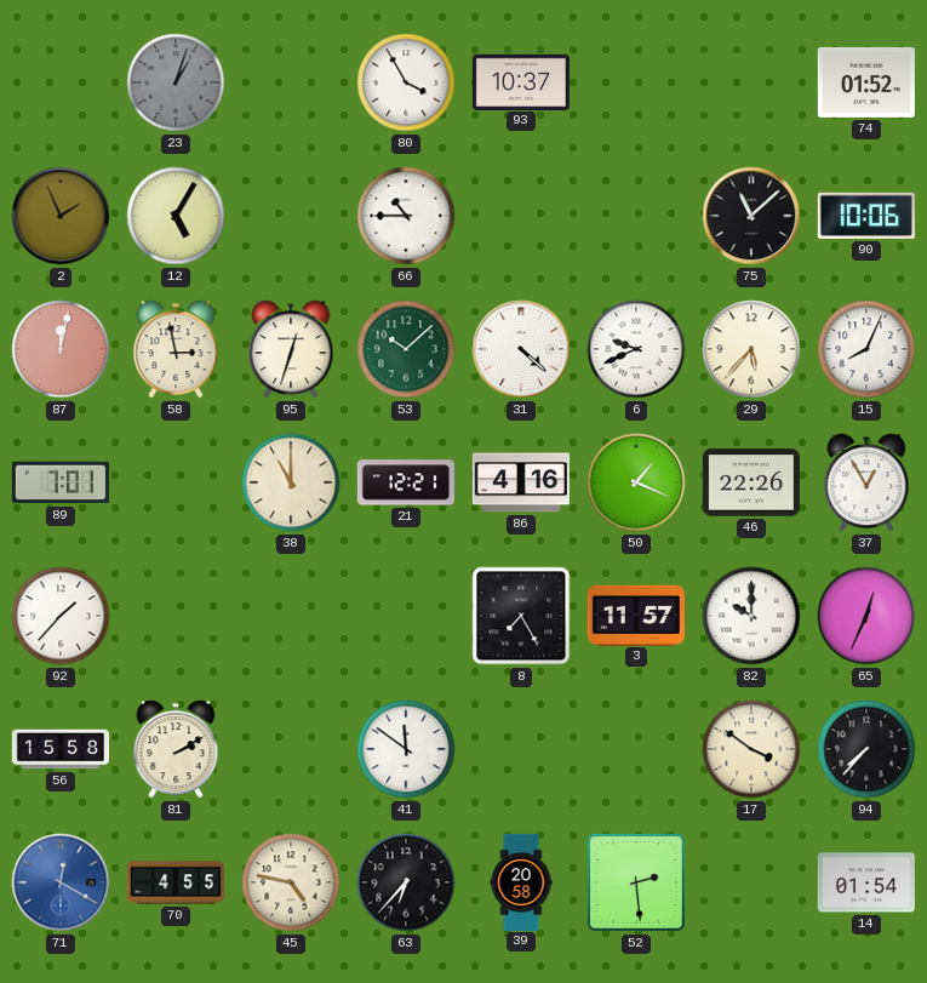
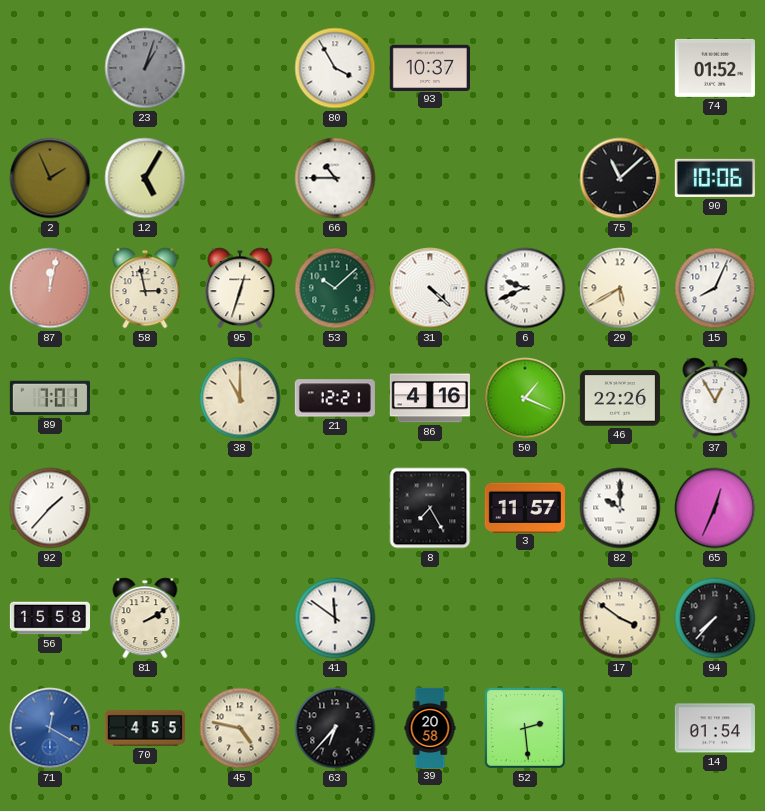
29: 5:37 -> 5:40
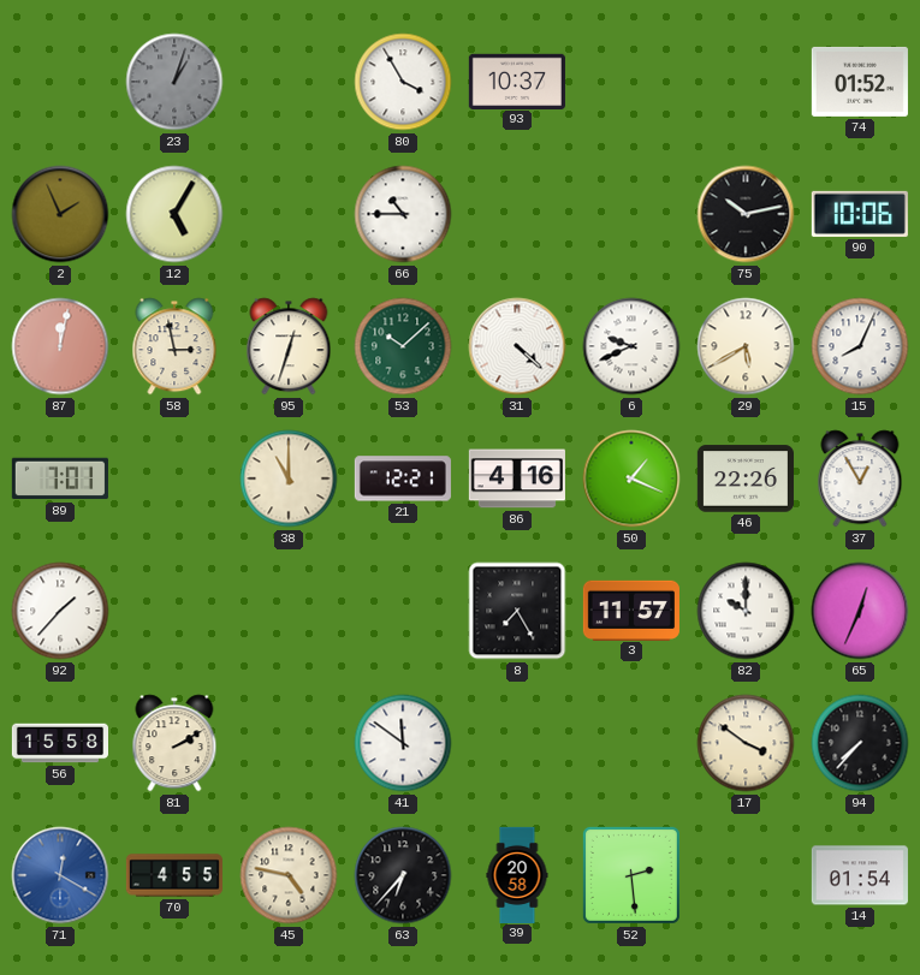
75: 11:08 -> 10:13
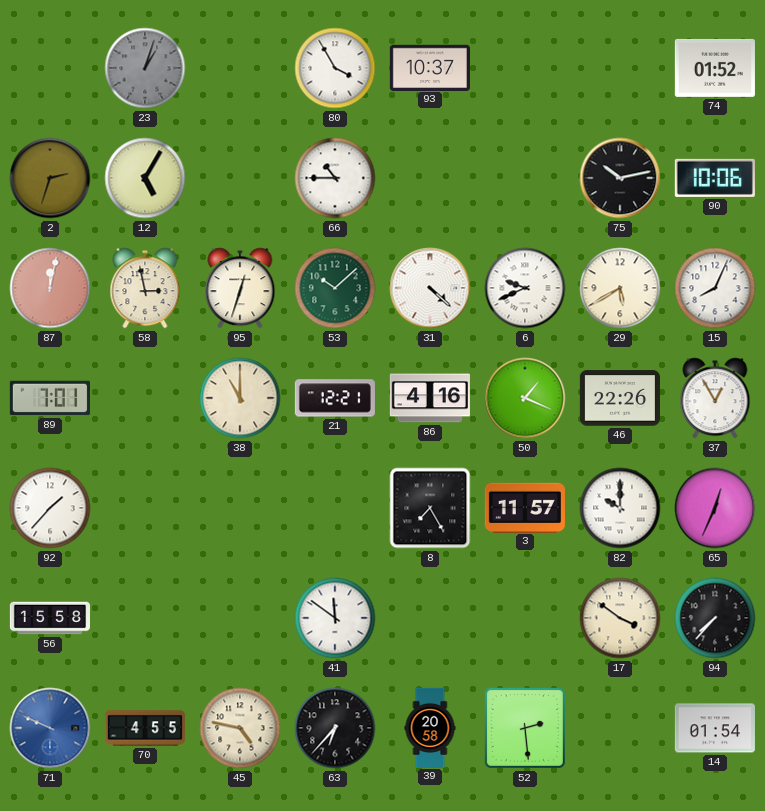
2: 1:56 -> 2:33
81: 2:10 -> none
71: 12:20 -> 9:49
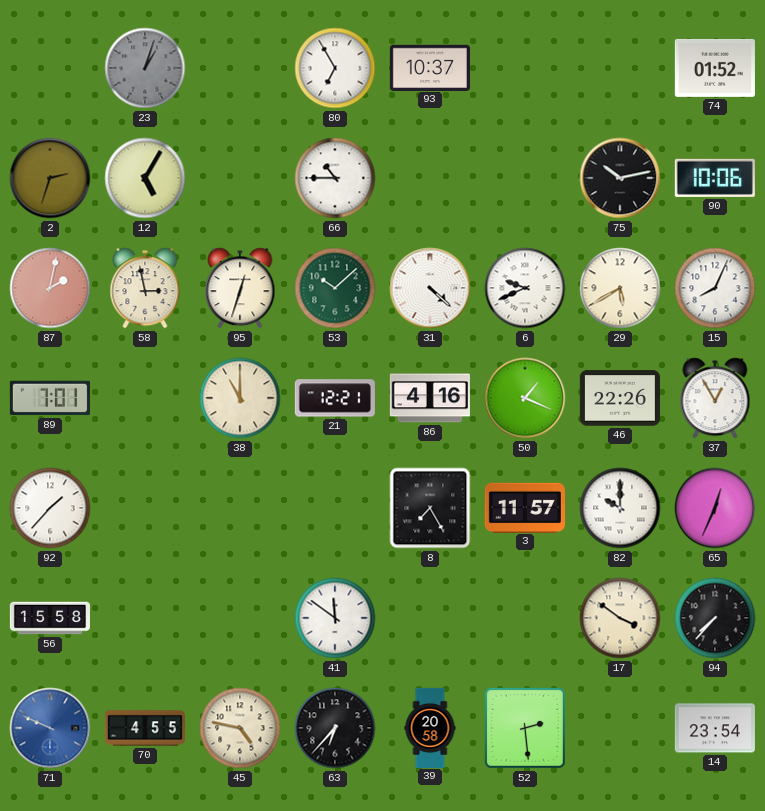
80: 3:55 -> 6:55
87: 12:02 -> 2:02
14: 01:54 -> 23:54
